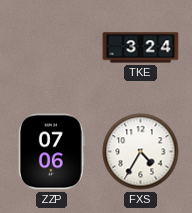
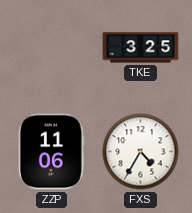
TKE: 3:24 -> 3:25
ZZP: 07:06 -> 11:06
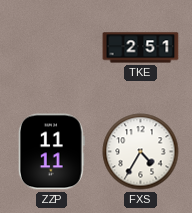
TKE: 3:25 -> 2:51
ZZP: 11:06 -> 11:11
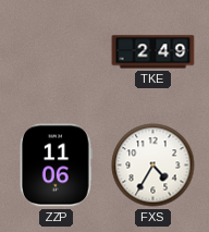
TKE: 2:51 -> 2:49
ZZP: 11:11 -> 11:06
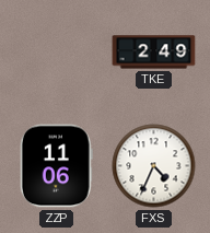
FXS: 4:35 -> 4:34
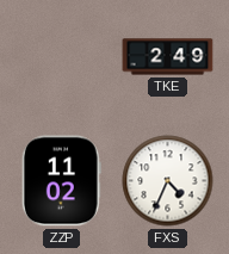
ZZP: 11:06 -> 11:02
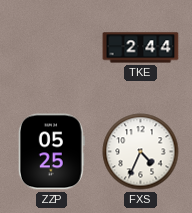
TKE: 2:49 -> 2:44
ZZP: 11:02 -> 05:25
